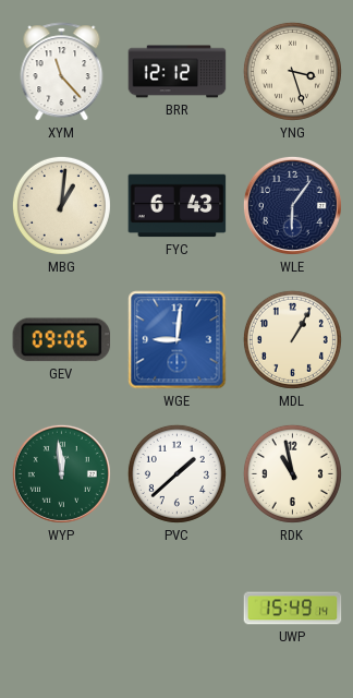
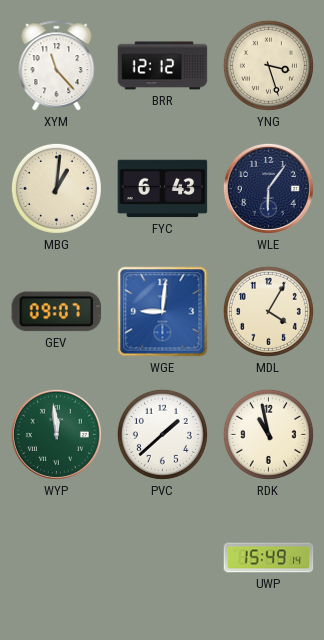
GEV: 09:06 -> 09:07
MDL: 1:05 -> 4:05
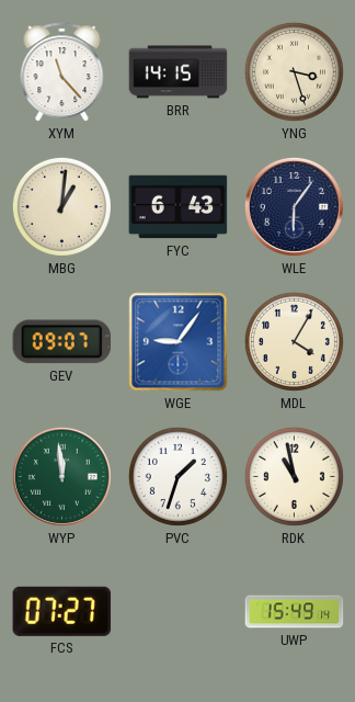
BRR: 12:12 -> 14:15
WGE: 9:01 -> 9:06
PVC: 1:38 -> 1:33
FCS: none -> 07:27
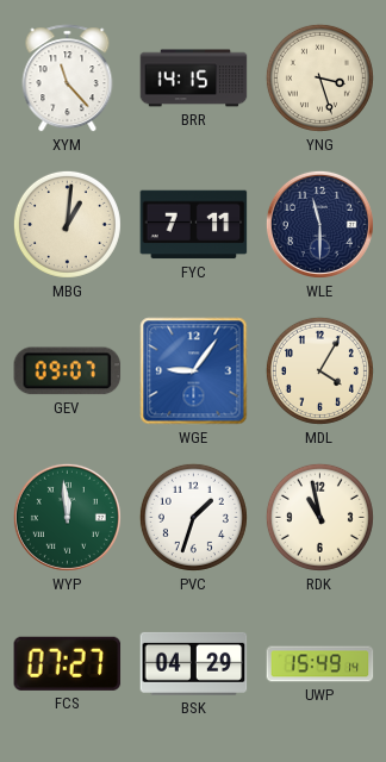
FYC: 6:43 -> 7:11
WLE: 6:06 -> 11:30
BSK: none -> 04:29
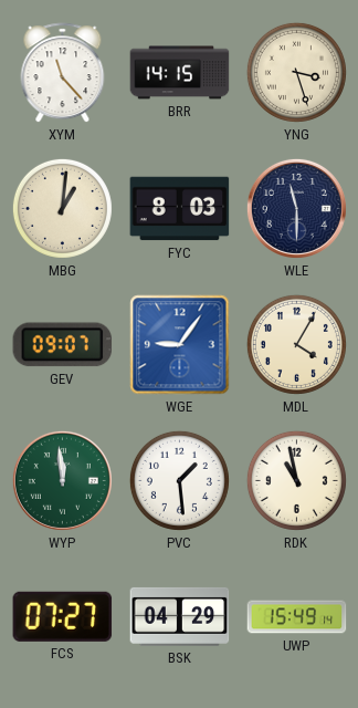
FYC: 7:11 -> 8:03
PVC: 1:33 -> 1:29
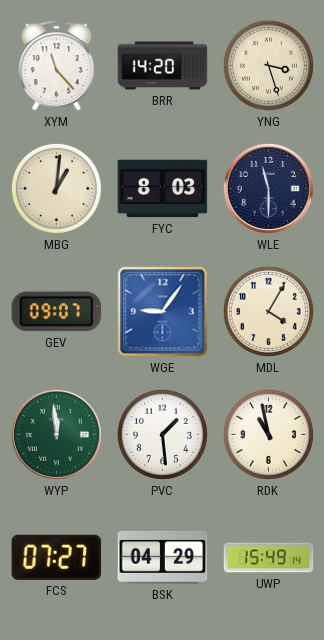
BRR: 14:15 -> 14:20
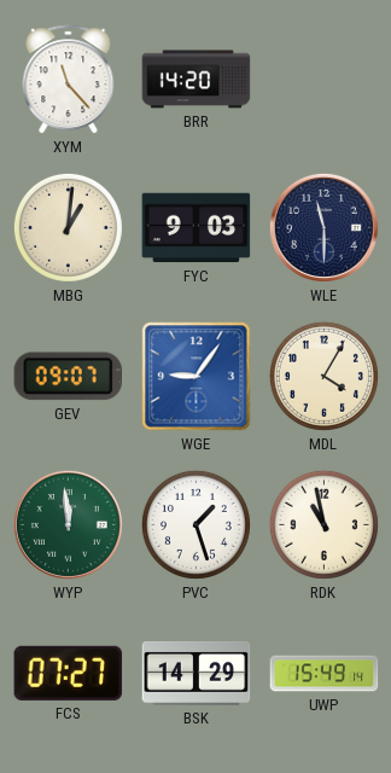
YNG: 3:27 -> none
FYC: 8:03 -> 9:03
PVC: 1:29 -> 1:27
BSK: 04:29 -> 14:29
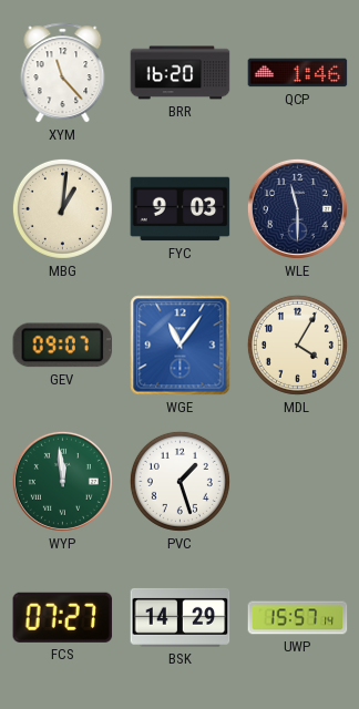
BRR: 14:20 -> 16:20
QCP: none -> 1:46
WGE: 9:06 -> 11:06
RDK: 10:58 -> none
UWP: 15:49 -> 15:57
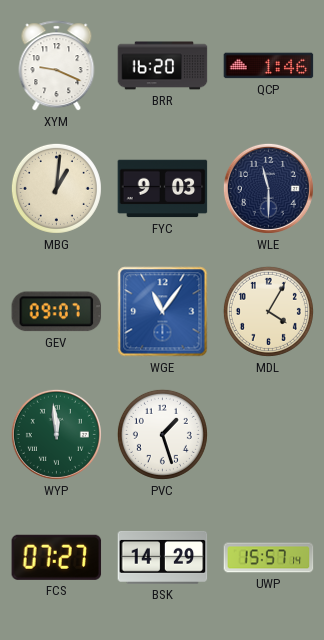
XYM: 11:23 -> 9:19
